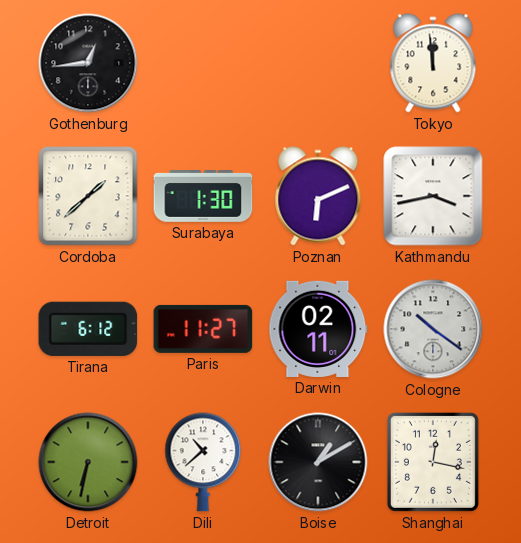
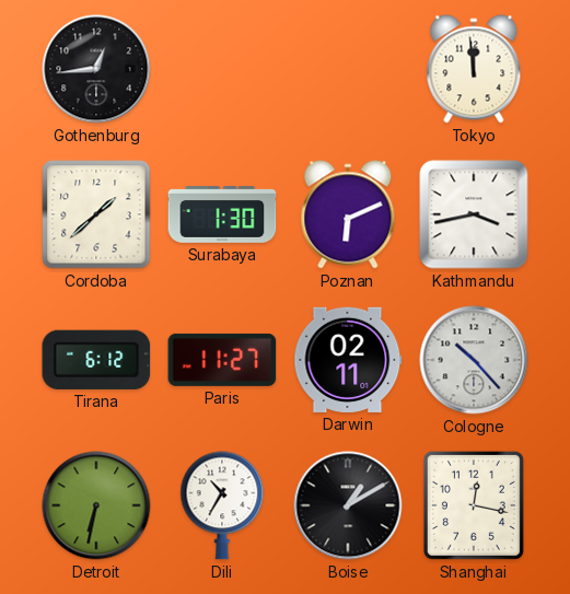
Cologne: 10:21 -> 10:23
Dili: 10:38 -> 10:35
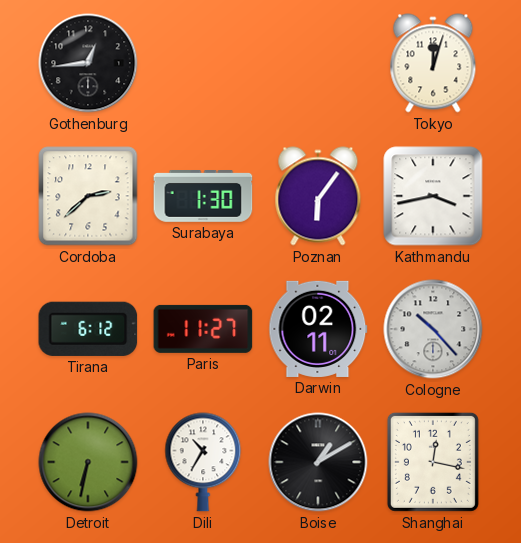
Tokyo: 11:59 -> 12:03
Cordoba: 1:38 -> 2:38
Poznan: 6:11 -> 6:06
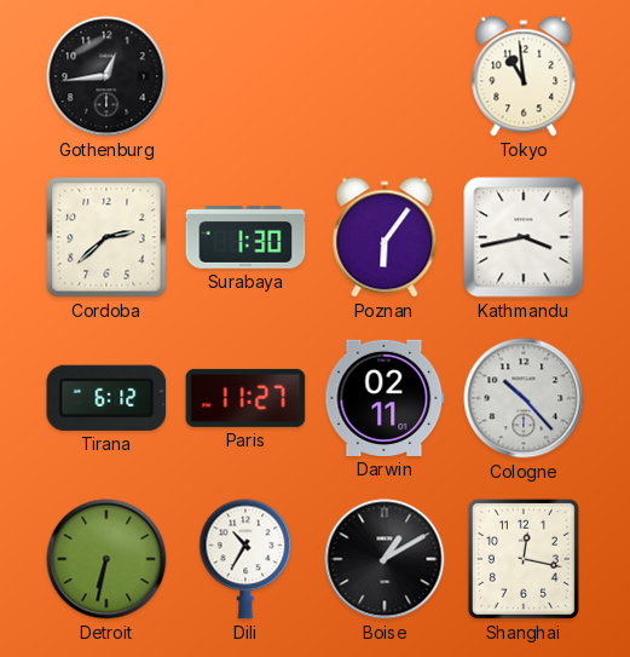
Tokyo: 12:03 -> 10:59
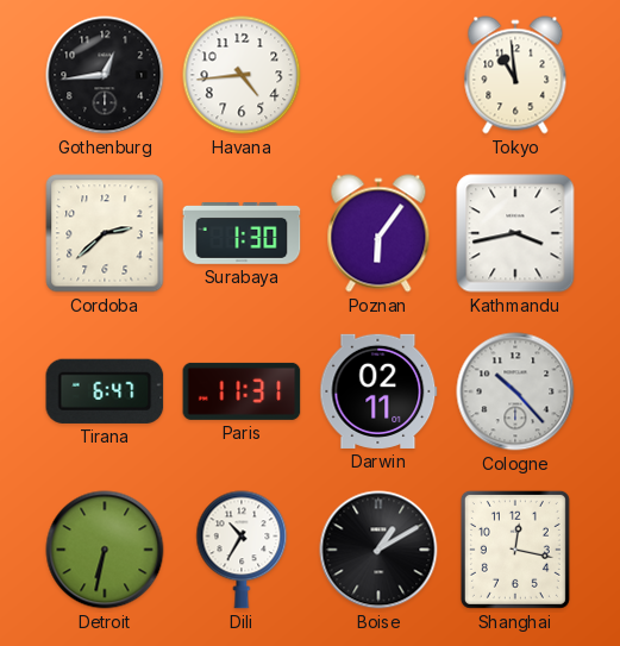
Havana: none -> 4:44
Tirana: 6:12 -> 6:47
Paris: 11:27 -> 11:31
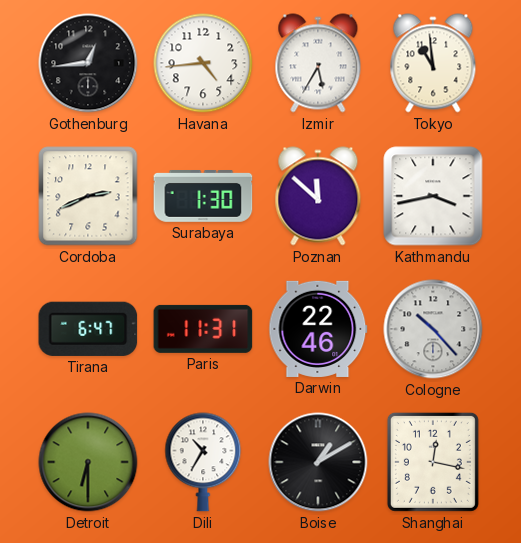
Izmir: none -> 5:35
Cordoba: 2:38 -> 2:41
Poznan: 6:06 -> 11:52
Darwin: 02:11 -> 22:46
Detroit: 6:32 -> 6:30
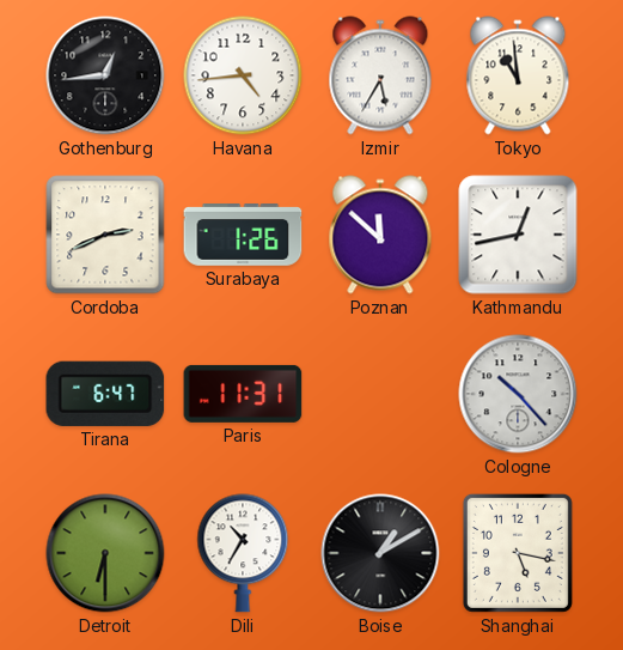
Surabaya: 1:30 -> 1:26
Kathmandu: 3:43 -> 12:43
Darwin: 22:46 -> none
Shanghai: 12:17 -> 5:17
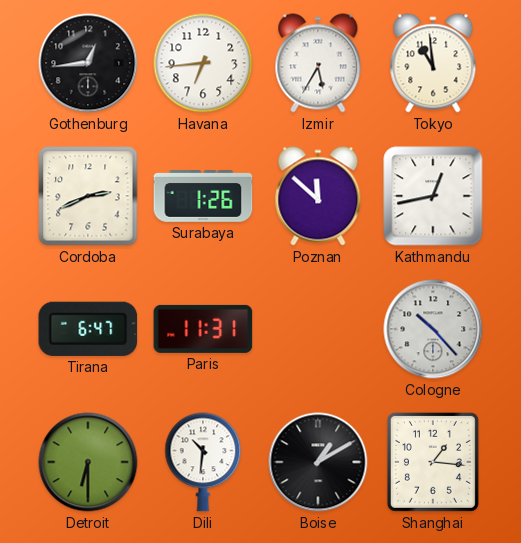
Havana: 4:44 -> 6:44
Dili: 10:35 -> 10:31
Shanghai: 5:17 -> 1:16
